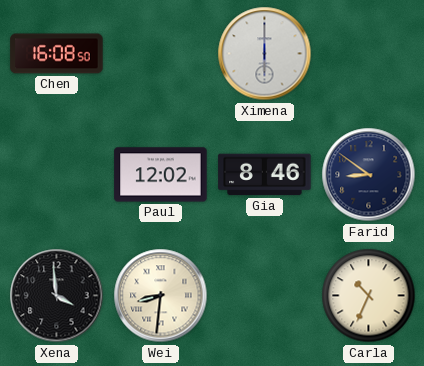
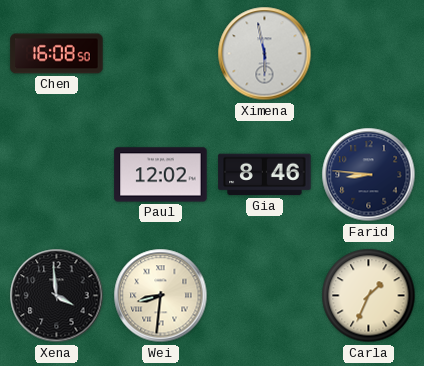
Ximena: 6:00 -> 5:58
Farid: 8:51 -> 8:46
Carla: 10:34 -> 1:34
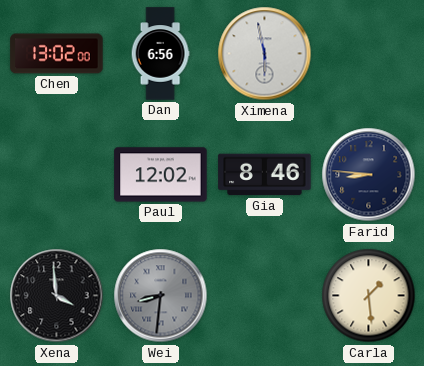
Chen: 16:08 -> 13:02
Dan: none -> 6:56
Wei dial: cream -> grey
Carla: 1:34 -> 1:29
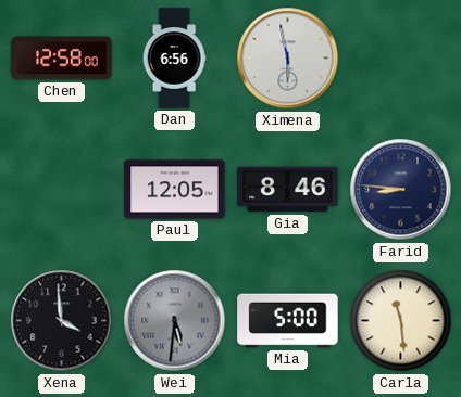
Chen: 13:02 -> 12:58
Paul: 12:02 -> 12:05
Wei: 8:31 -> 5:31
Mia: none -> 5:00
Carla: 1:29 -> 11:29
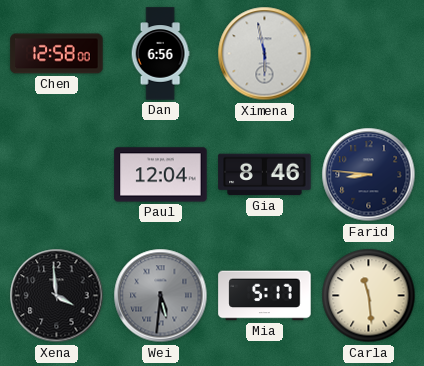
Paul: 12:05 -> 12:04
Mia: 5:00 -> 5:17
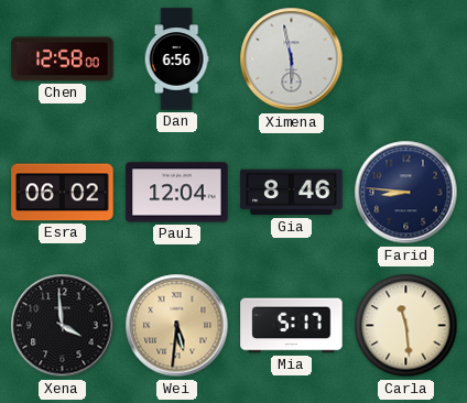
Esra: none -> 06:02
Wei dial: grey -> champagne
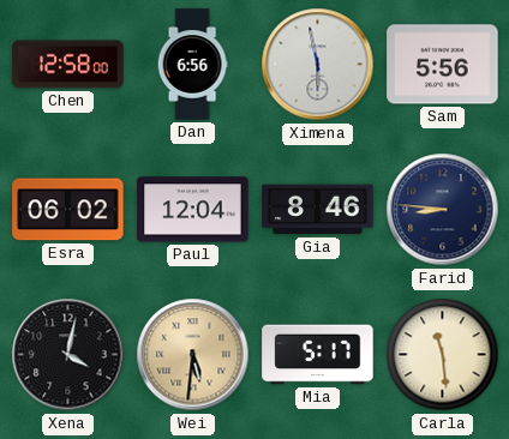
Sam: none -> 5:56
Xena: 3:59 -> 4:02
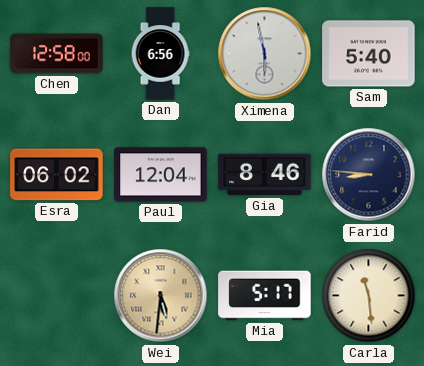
Sam: 5:56 -> 5:40
Xena: 4:02 -> none
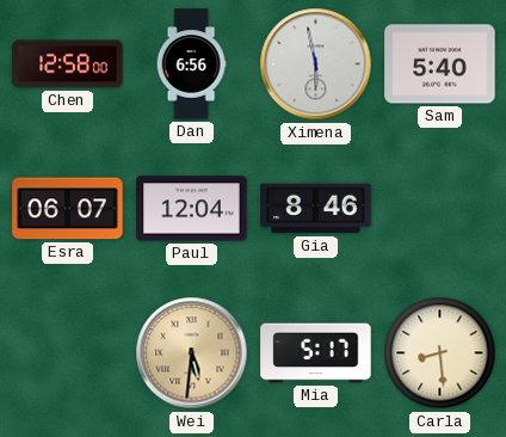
Esra: 06:02 -> 06:07
Farid: 8:46 -> none
Carla: 11:29 -> 8:29
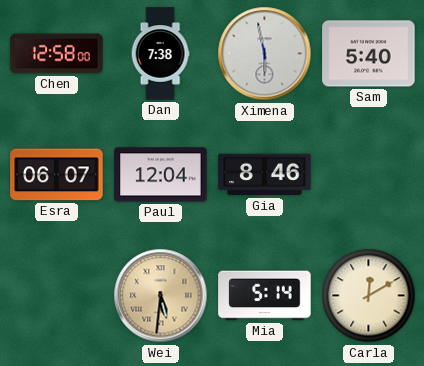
Dan: 6:56 -> 7:38
Mia: 5:17 -> 5:14
Carla: 8:29 -> 12:10
